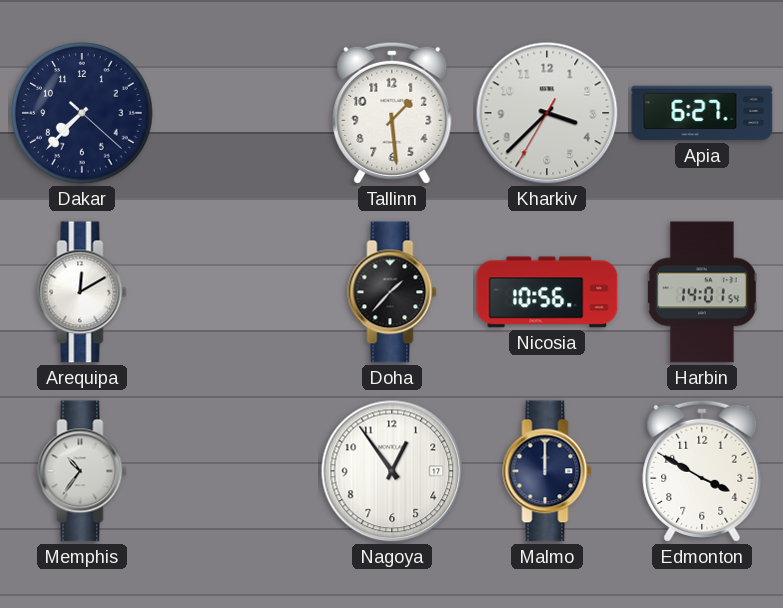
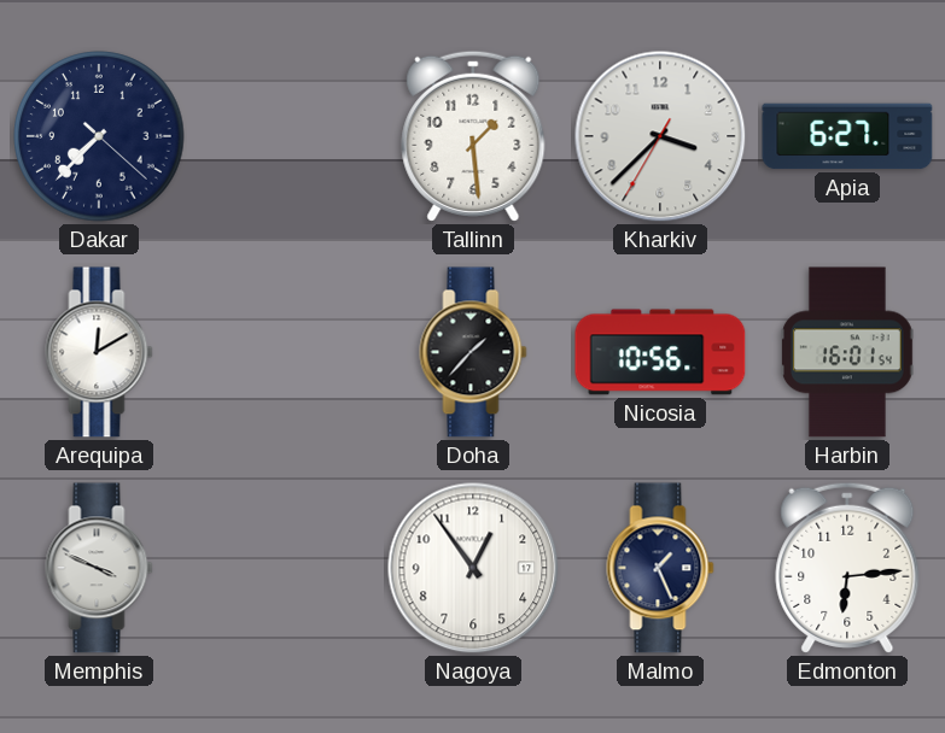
Harbin: 14:01 -> 16:01
Memphis: 10:36 -> 3:49
Malmo: 12:00 -> 1:26
Edmonton: 3:50 -> 6:14
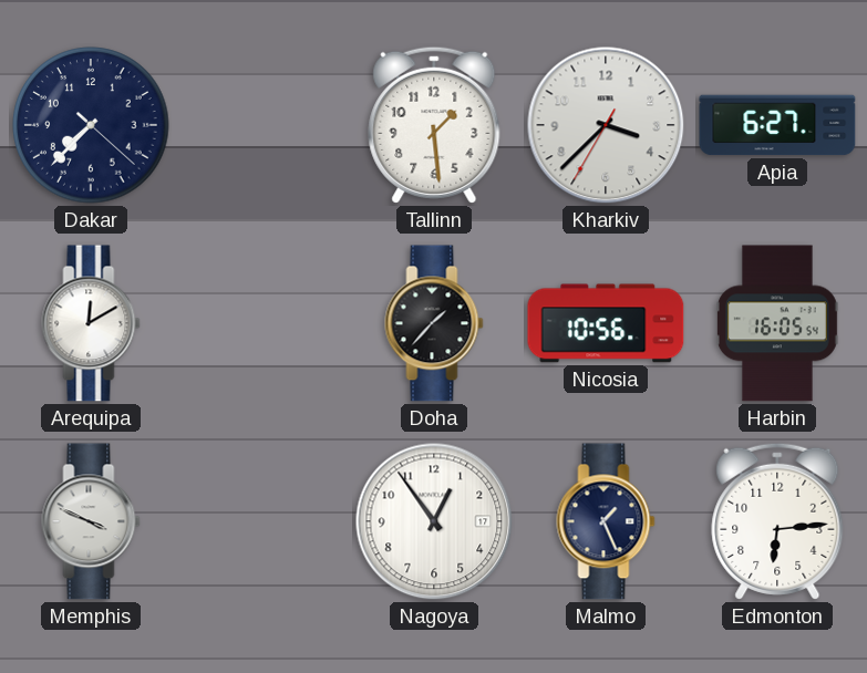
Harbin: 16:01 -> 16:05
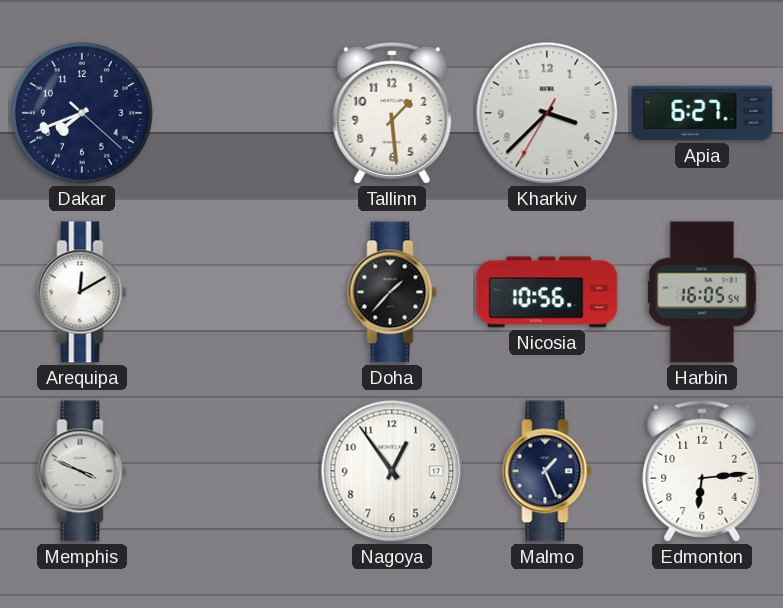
Dakar: 7:37 -> 7:41
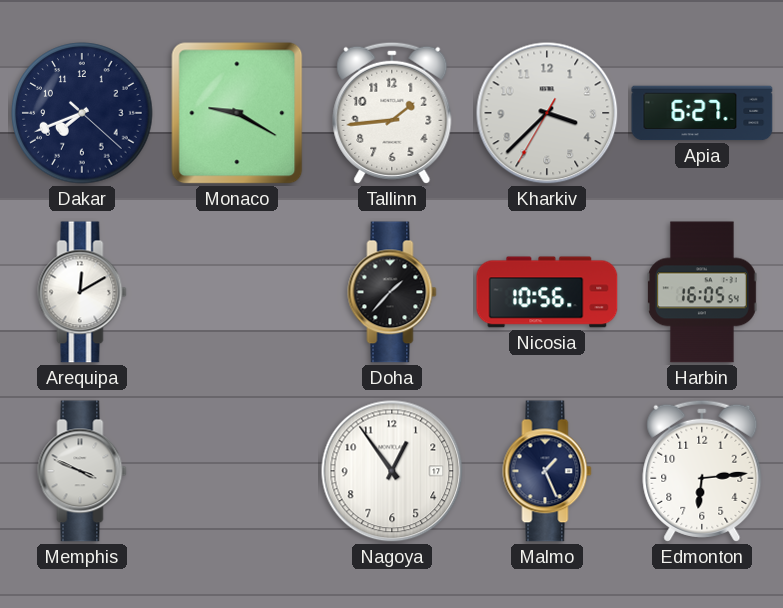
Monaco: none -> 9:20
Tallinn: 1:29 -> 1:44
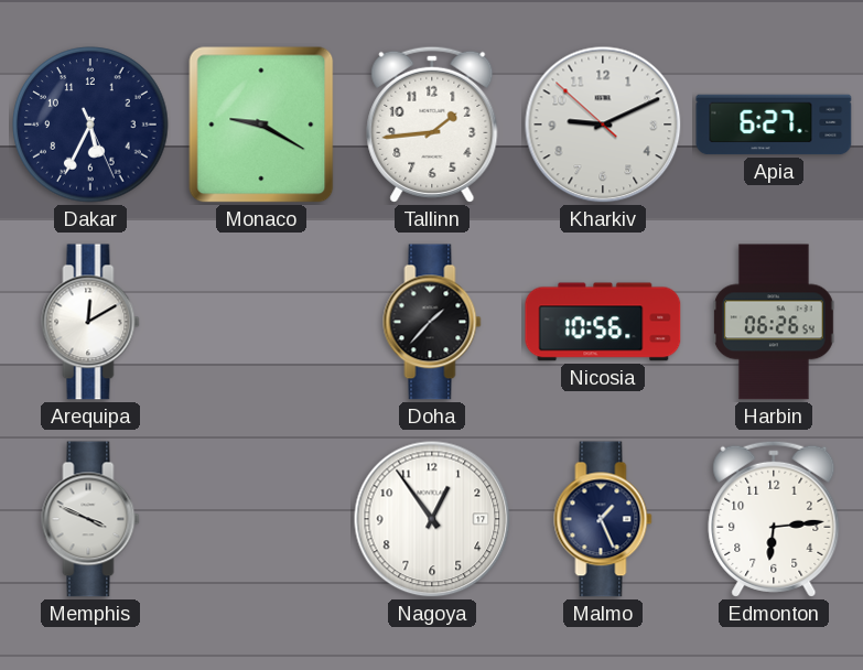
Dakar: 7:41 -> 5:34
Kharkiv: 3:37 -> 9:10
Harbin: 16:05 -> 06:26
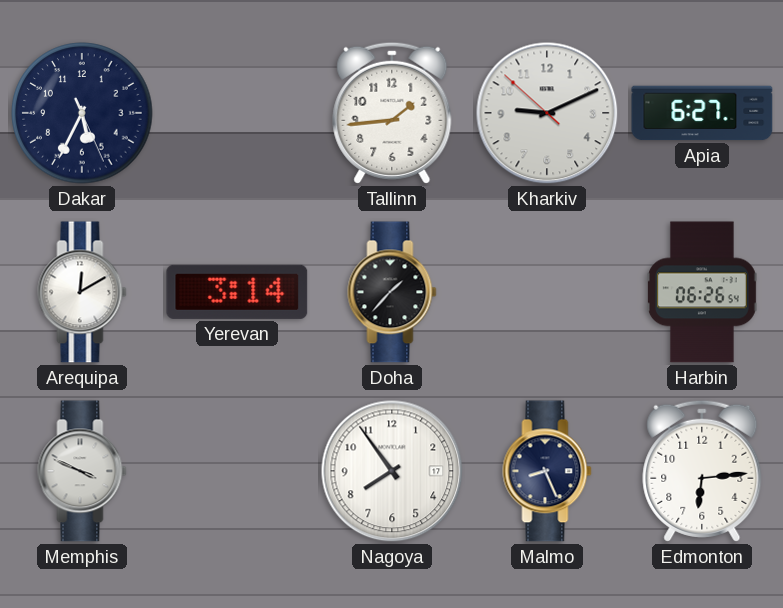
Monaco: 9:20 -> none
Yerevan: none -> 3:14
Nicosia: 10:56 -> none
Nagoya: 12:54 -> 7:54
Malmo: 1:26 -> 8:26
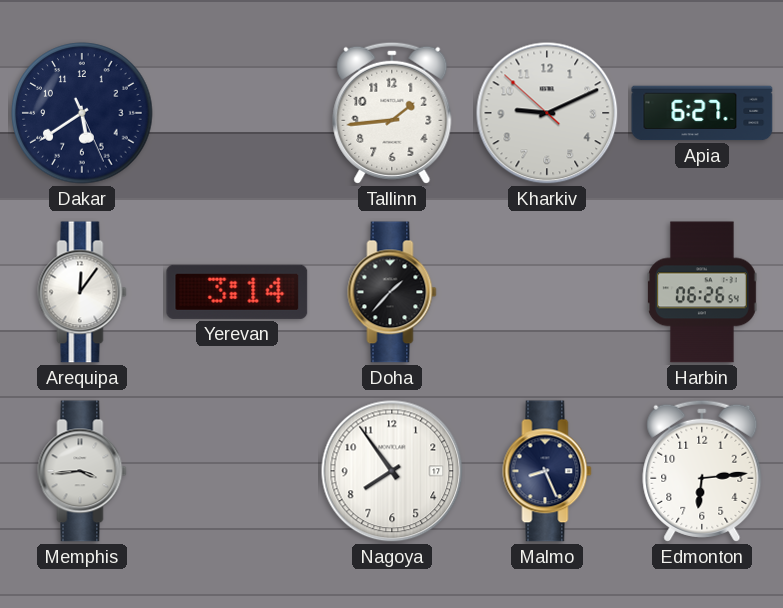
Dakar: 5:34 -> 5:39
Arequipa: 12:10 -> 12:06
Memphis: 3:49 -> 3:44
